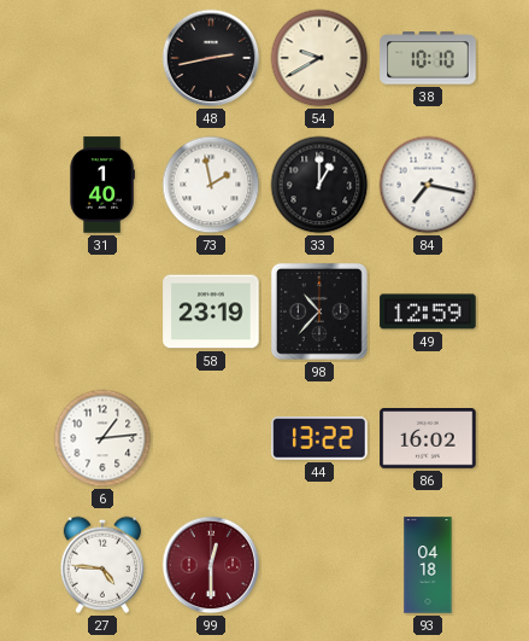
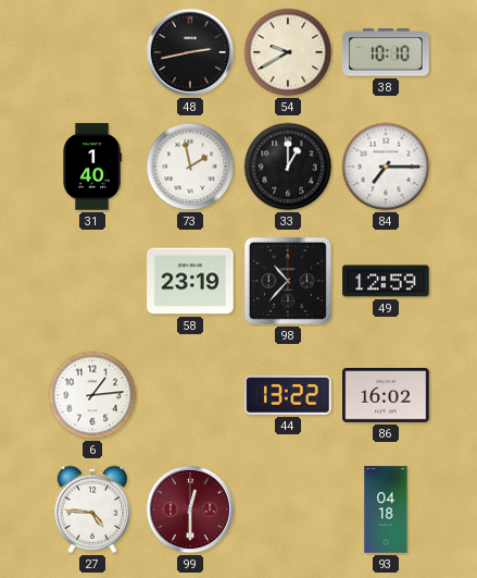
84: 7:17 -> 7:15
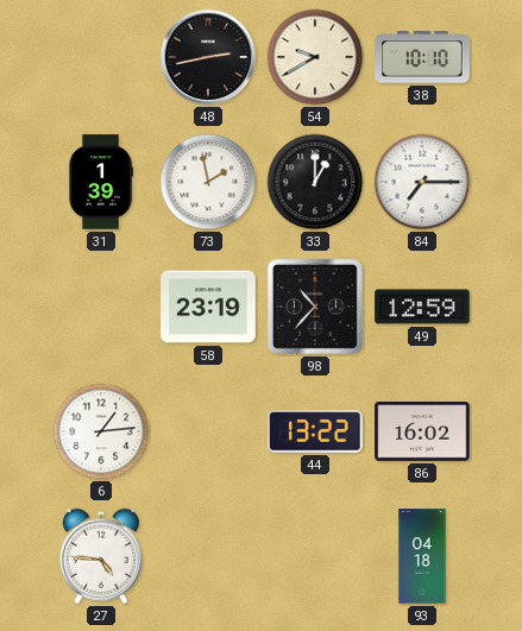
31: 1:40 -> 1:39
99: 12:30 -> none
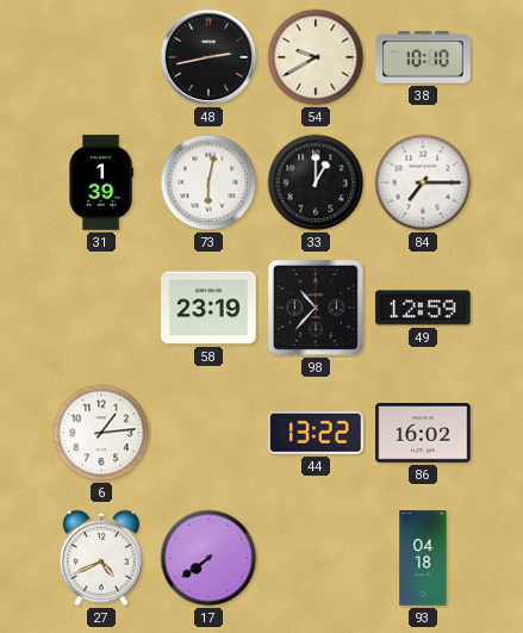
73: 1:58 -> 6:02
27: 4:46 -> 4:41
17: none -> 7:39
